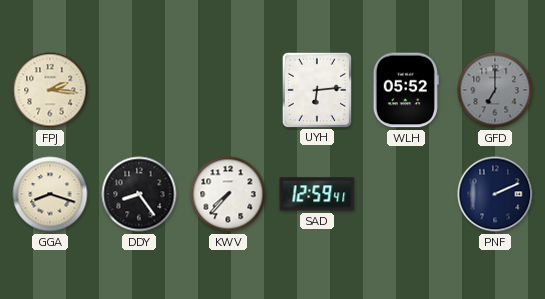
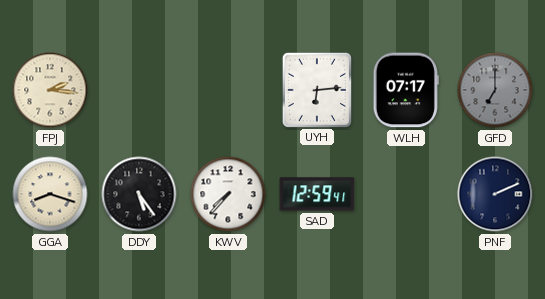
WLH: 05:52 -> 07:17
DDY: 8:24 -> 5:24
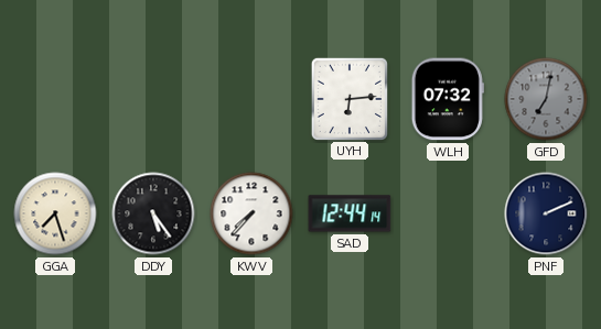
FPJ: 2:16 -> none
WLH: 07:17 -> 07:32
GFD: 7:00 -> 7:02
GGA: 8:18 -> 7:27
SAD: 12:59 -> 12:44
